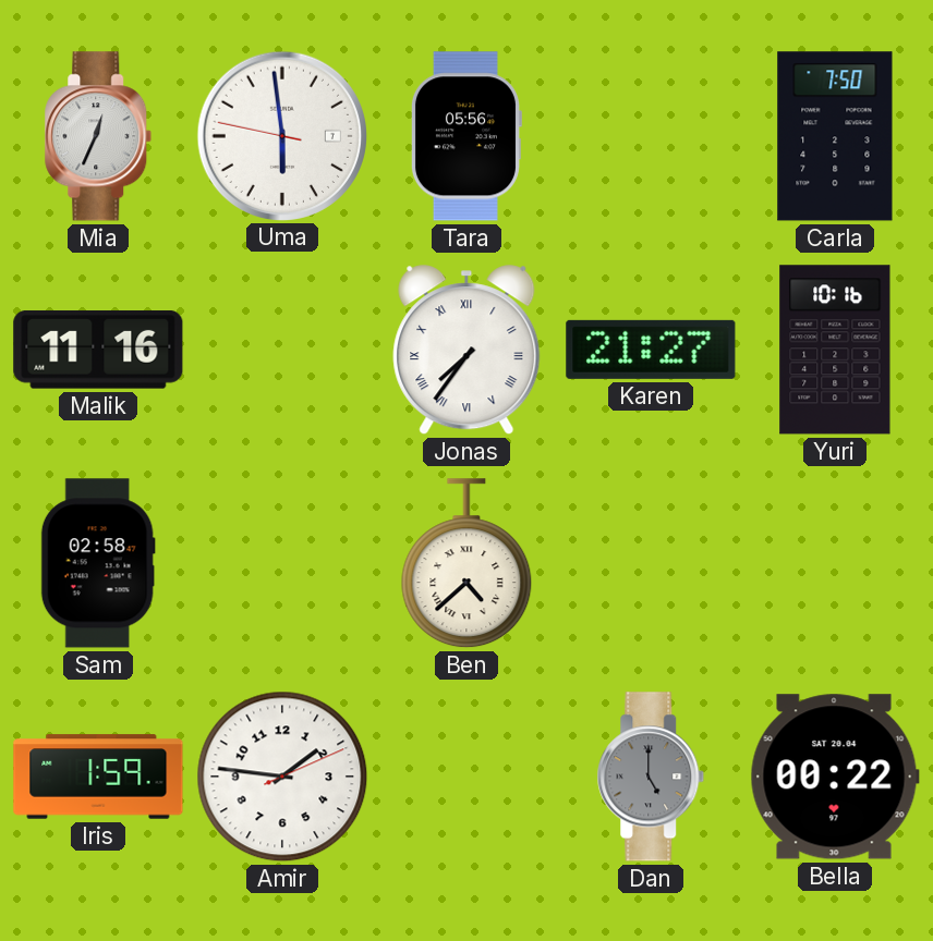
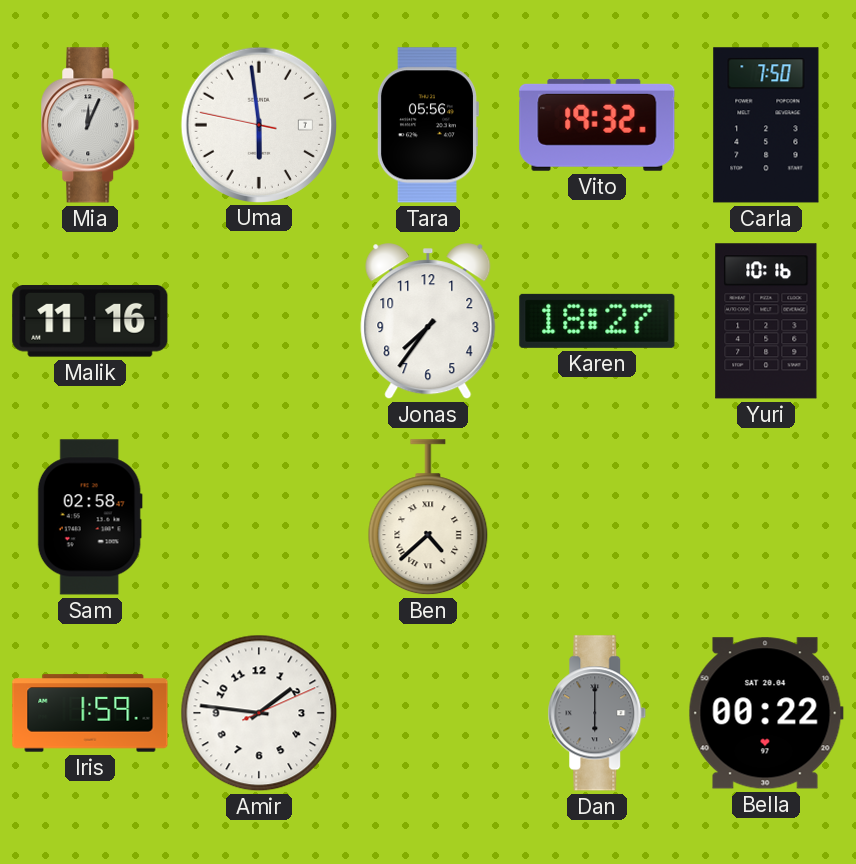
Mia: 12:34 -> 12:04
Vito: none -> 19:32
Jonas numerals: Roman -> Arabic
Karen: 21:27 -> 18:27
Dan: 5:00 -> 6:00
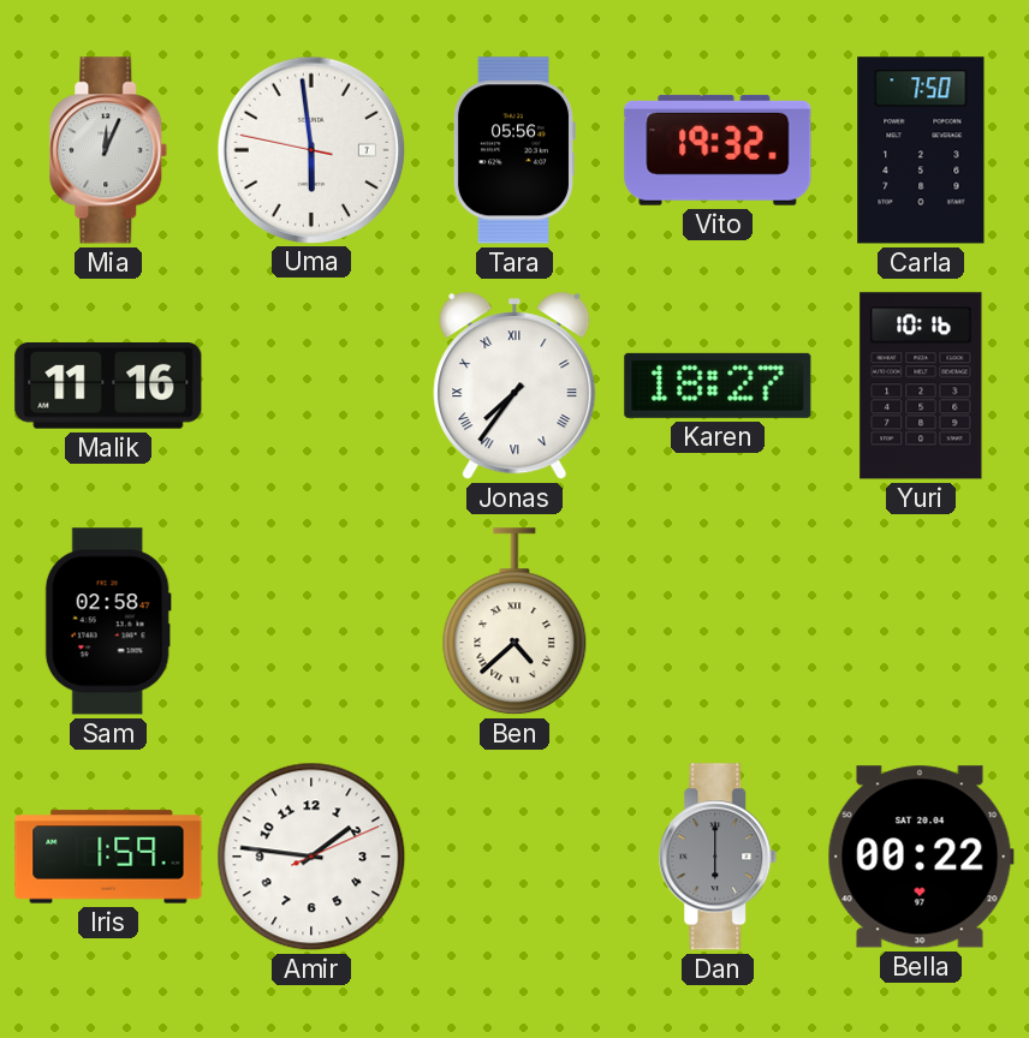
Jonas numerals: Arabic -> Roman
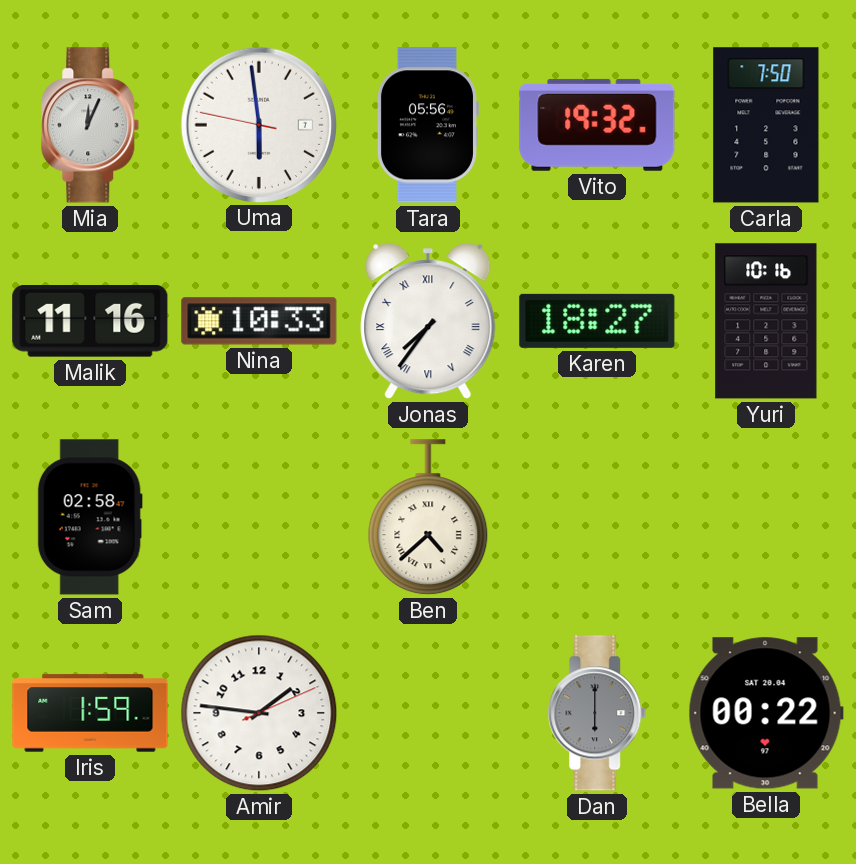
Nina: none -> 10:33
